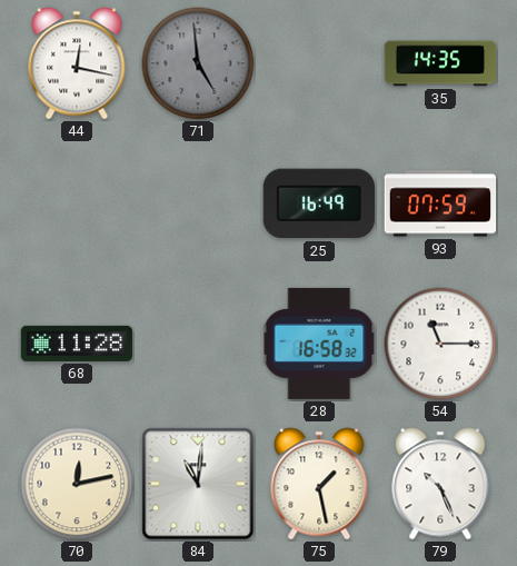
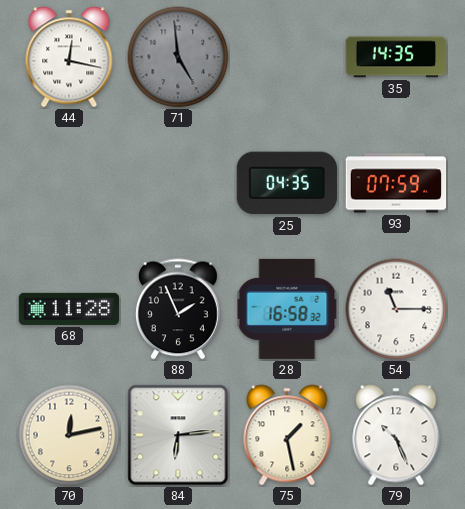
25: 16:49 -> 04:35
88: none -> 1:56
84: 11:01 -> 6:14
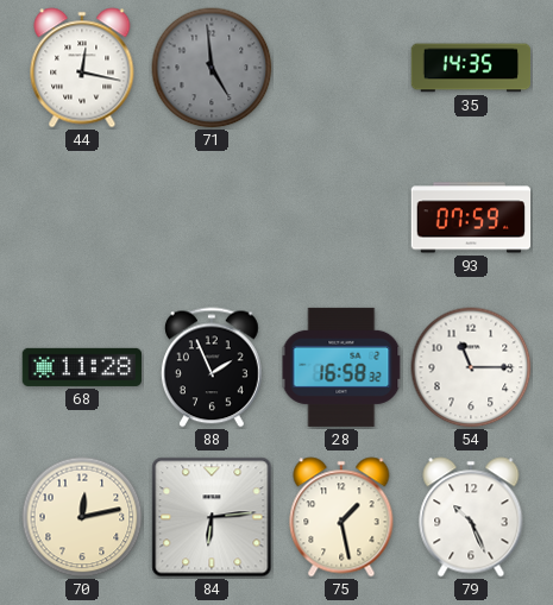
25: 04:35 -> none
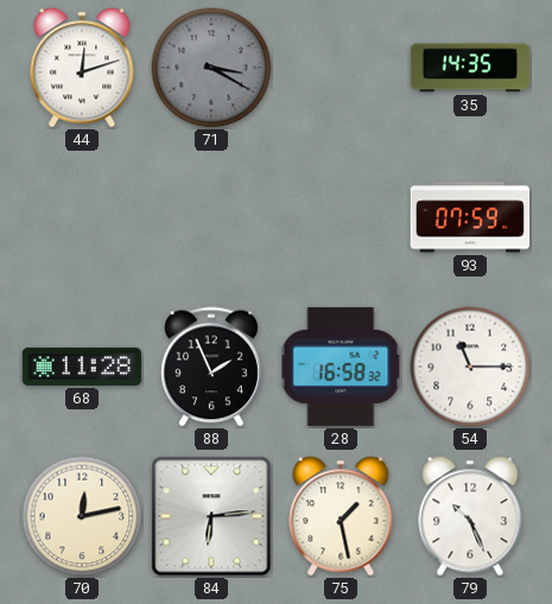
44: 12:17 -> 12:12
71: 4:59 -> 3:20
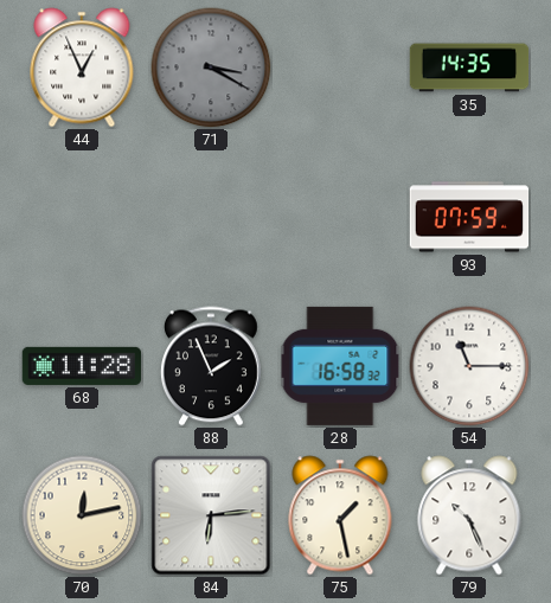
44: 12:12 -> 12:56
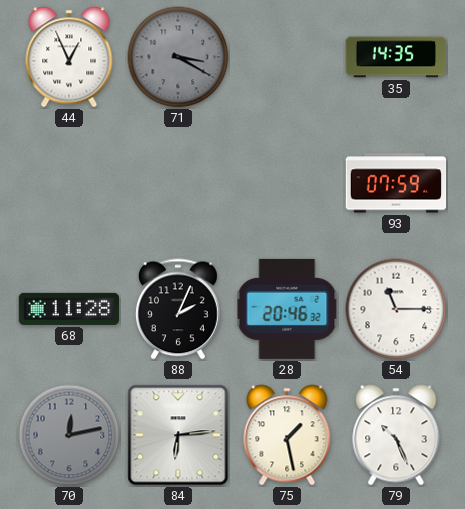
88: 1:56 -> 2:04
28: 16:58 -> 20:46
70 dial: cream -> grey
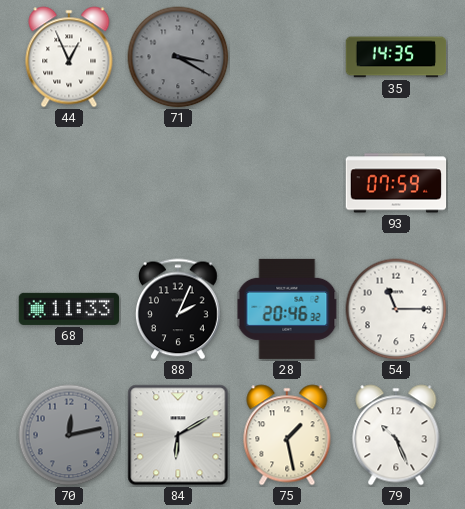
68: 11:28 -> 11:33
84: 6:14 -> 6:10
